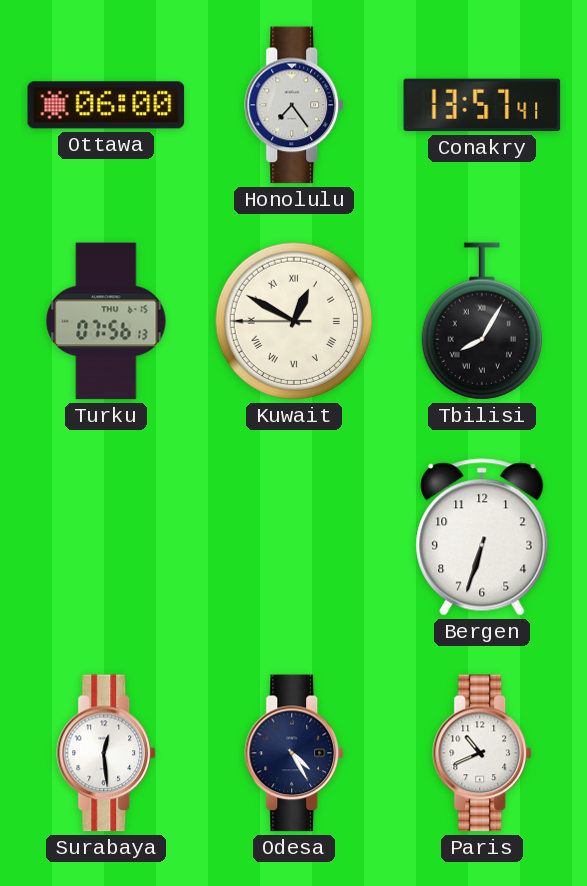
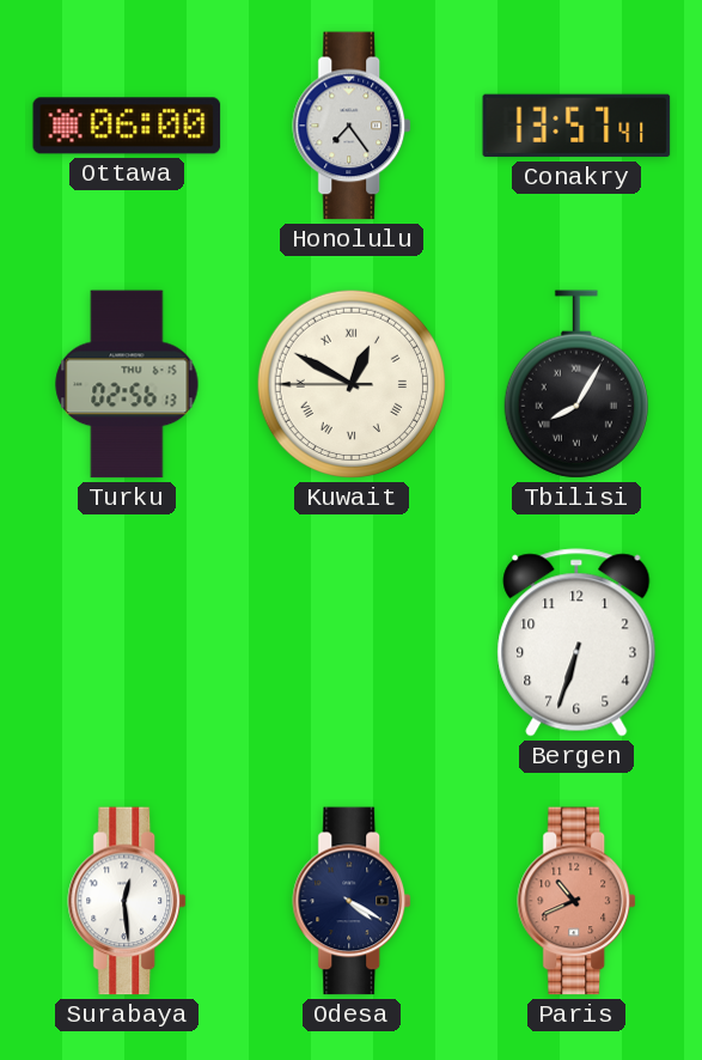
Turku: 07:56 -> 02:56
Odesa: 4:25 -> 4:20
Paris dial: white -> salmon
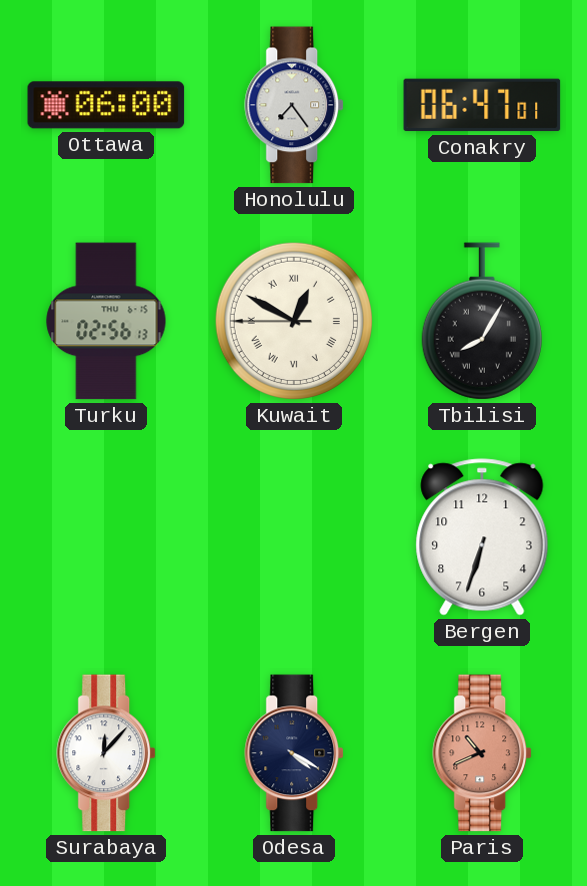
Conakry: 13:57 -> 06:47
Surabaya: 12:29 -> 12:07
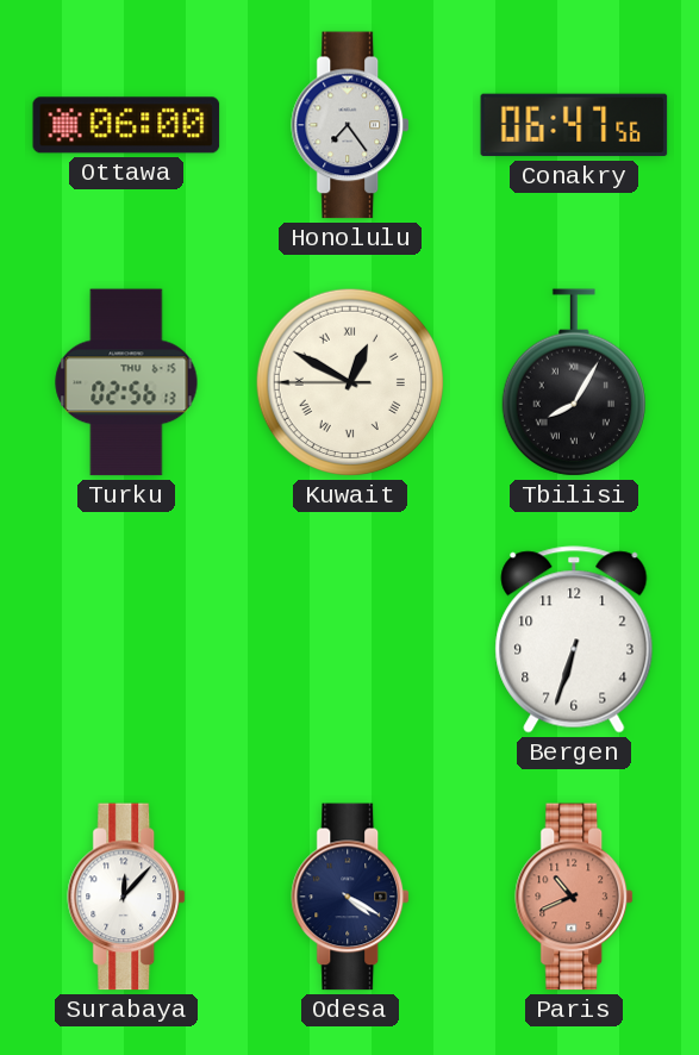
Conakry: 06:47:01 -> 06:47:56
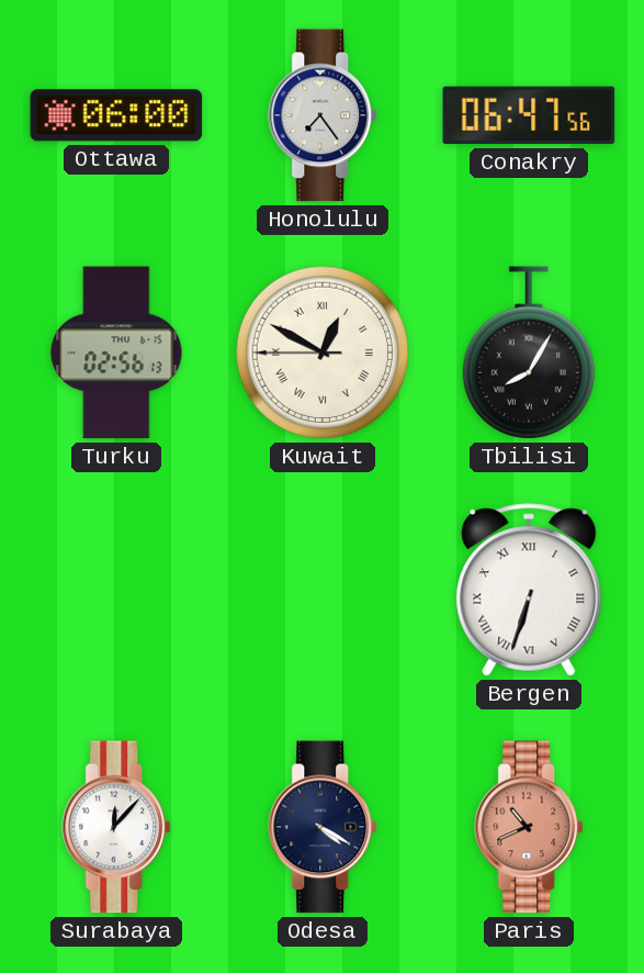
Bergen numerals: Arabic -> Roman
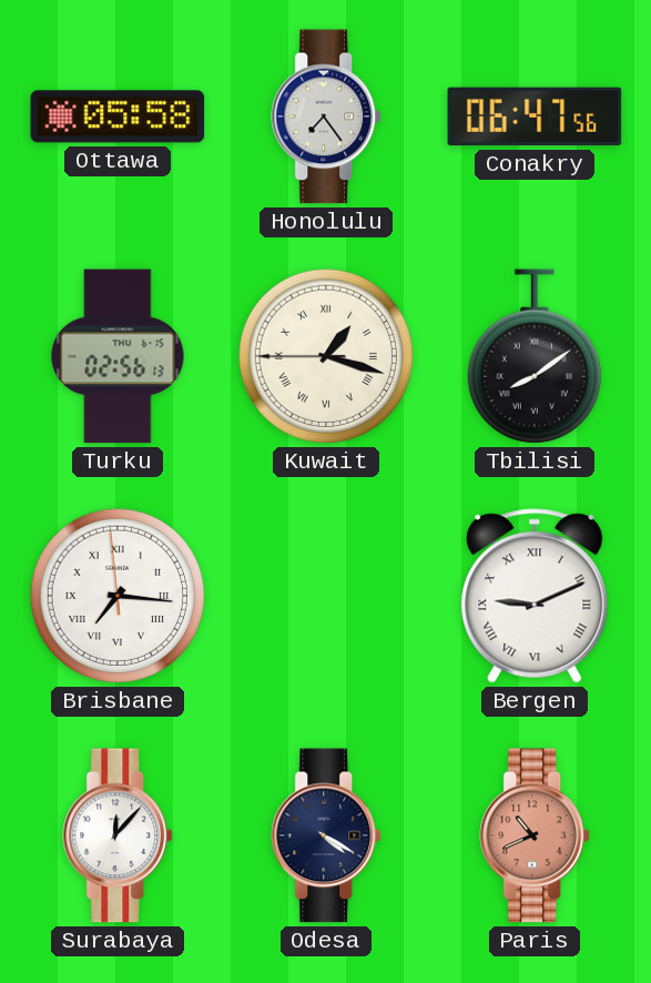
Ottawa: 06:00 -> 05:58
Kuwait: 12:49 -> 1:17
Tbilisi: 8:05 -> 8:09
Brisbane: none -> 7:15
Bergen: 6:33 -> 9:11
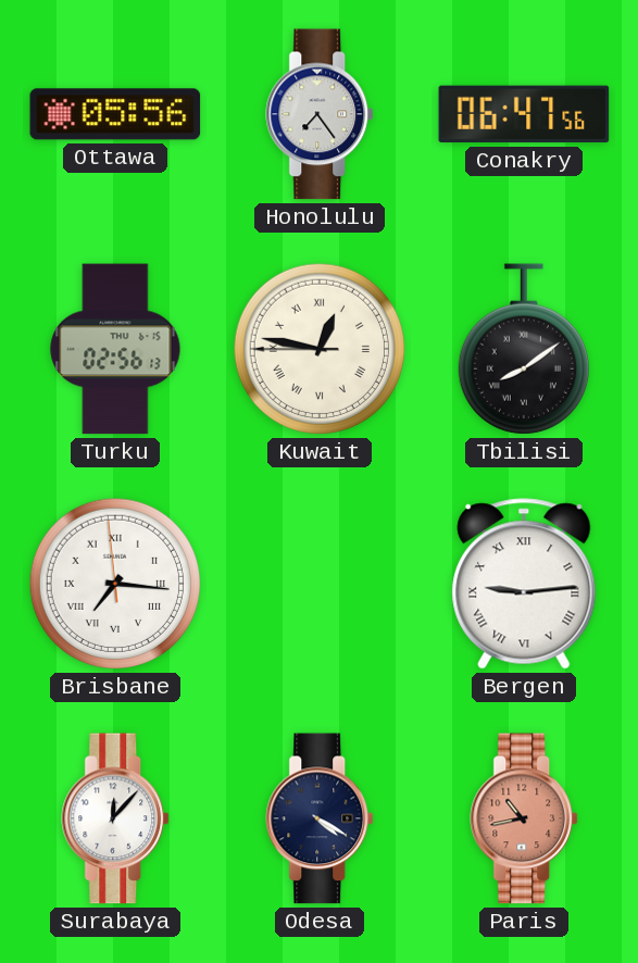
Ottawa: 05:58 -> 05:56
Kuwait: 1:17 -> 12:46
Bergen: 9:11 -> 9:14
Paris: 10:41 -> 10:43
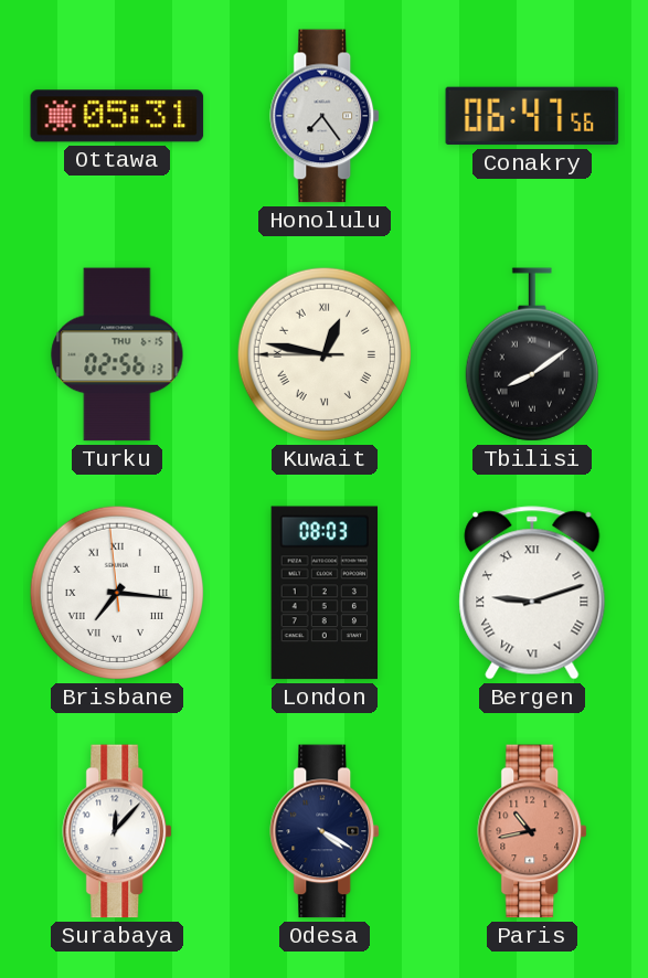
Ottawa: 05:56 -> 05:31
London: none -> 08:03
Bergen: 9:14 -> 9:12
